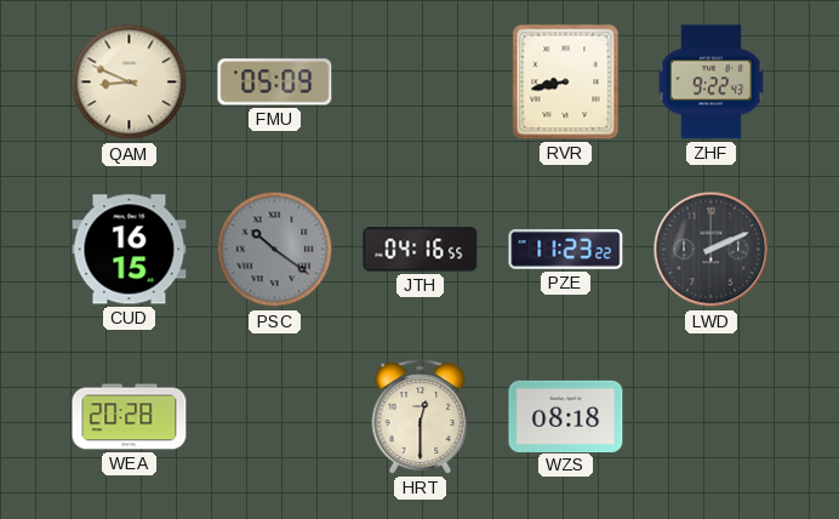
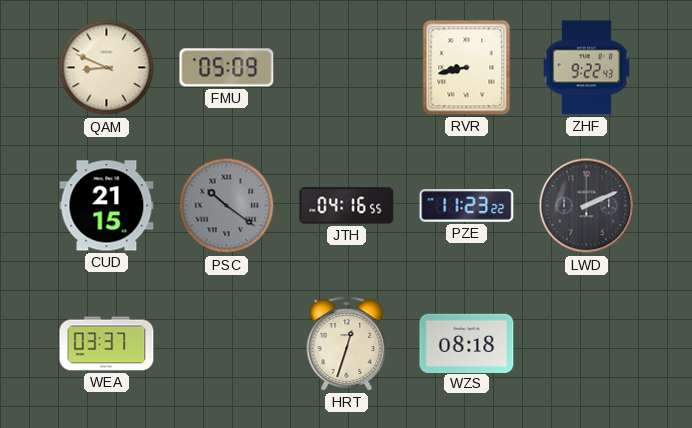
CUD: 16:15 -> 21:15
WEA: 20:28 -> 03:37
HRT: 12:30 -> 12:33
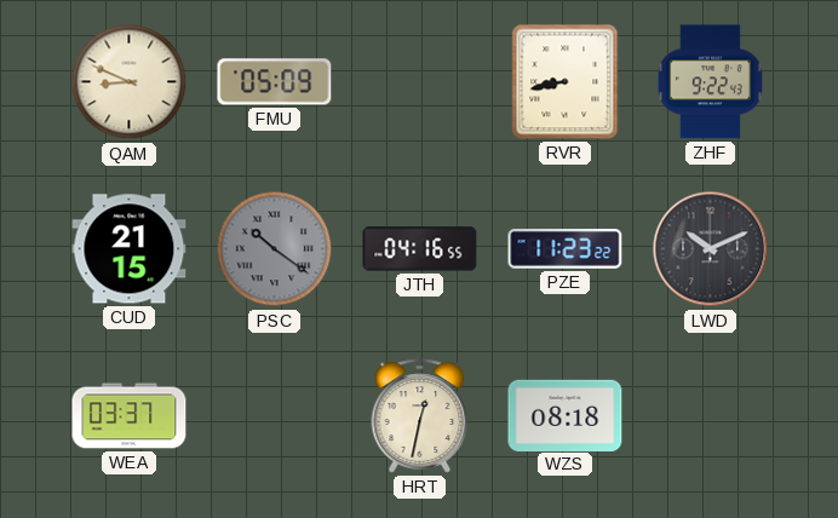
LWD: 2:11 -> 10:11
HRT: 12:33 -> 12:32
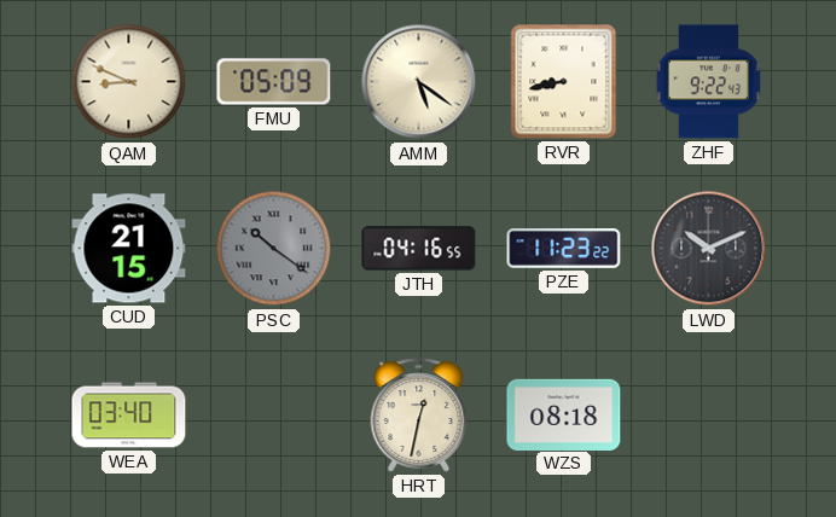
AMM: none -> 5:21
WEA: 03:37 -> 03:40
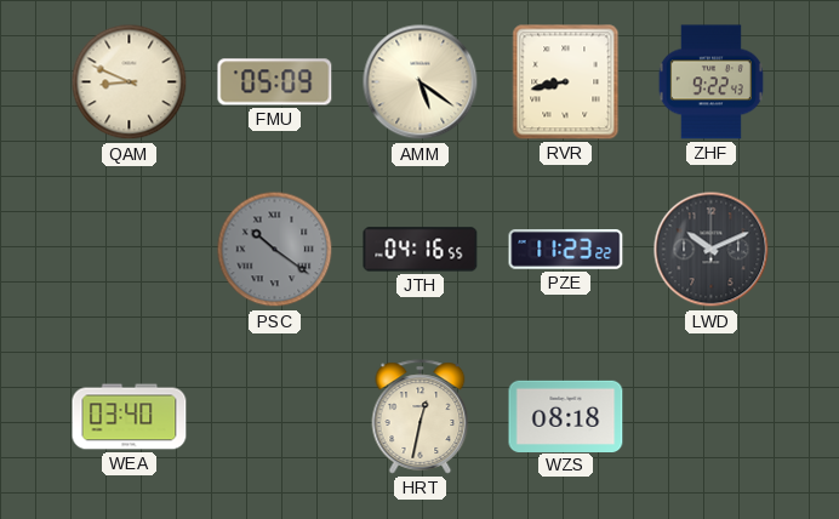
CUD: 21:15 -> none
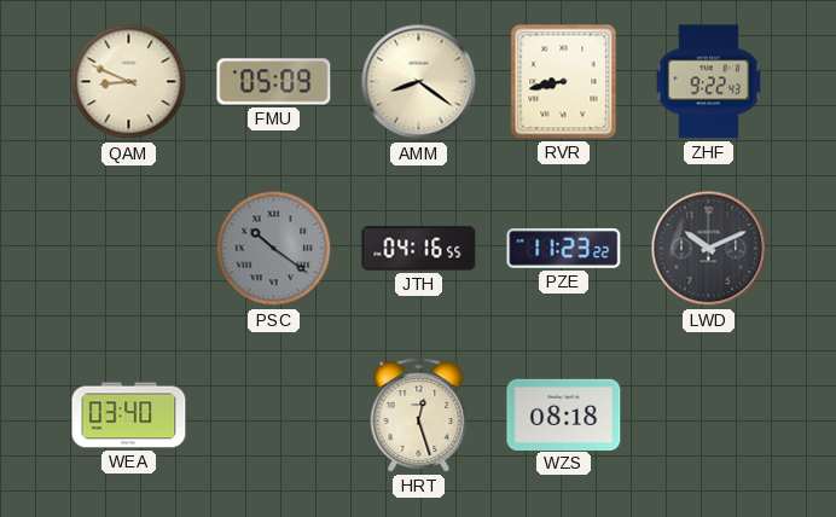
AMM: 5:21 -> 8:21
HRT: 12:32 -> 12:27
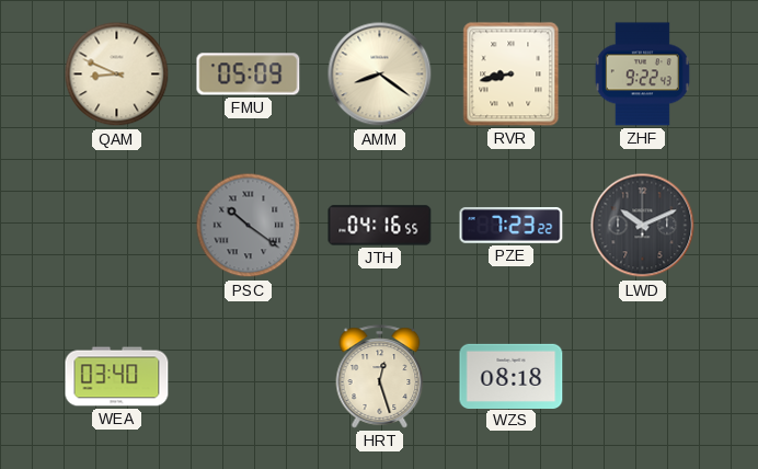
PZE: 11:23 -> 7:23
